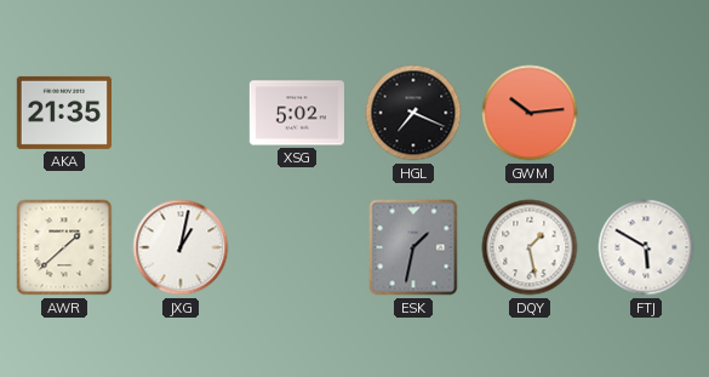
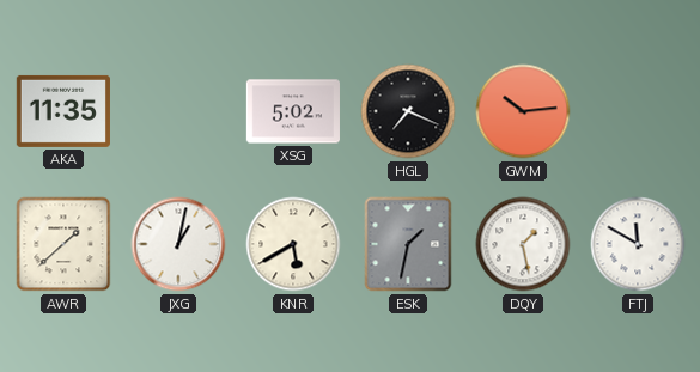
AKA: 21:35 -> 11:35
KNR: none -> 5:40
FTJ: 5:50 -> 11:50
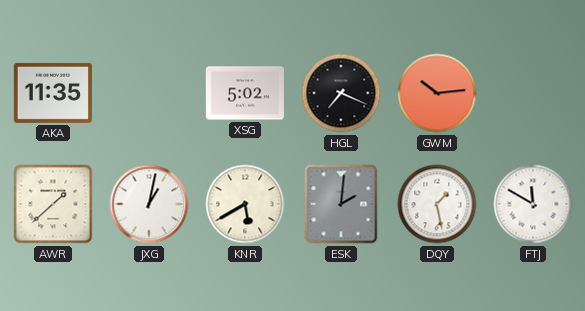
ESK: 1:32 -> 2:01
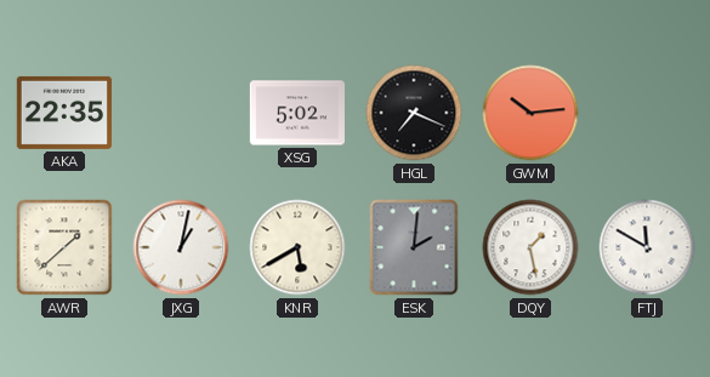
AKA: 11:35 -> 22:35
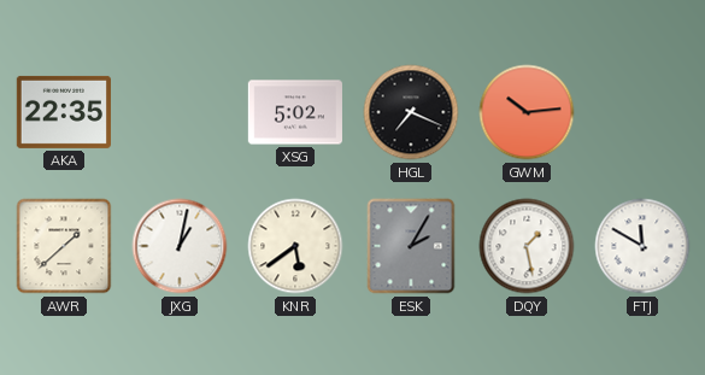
KNR: 5:40 -> 5:39
ESK: 2:01 -> 2:05
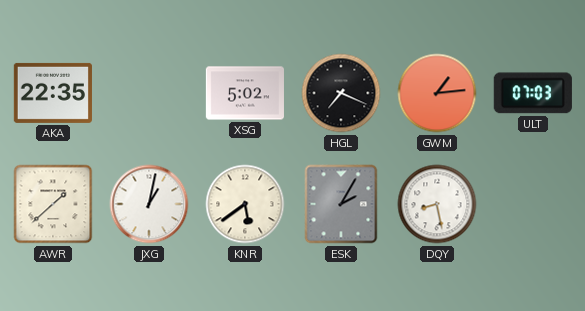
GWM: 10:14 -> 1:14
ULT: none -> 07:03
DQY: 1:28 -> 8:28
FTJ: 11:50 -> none
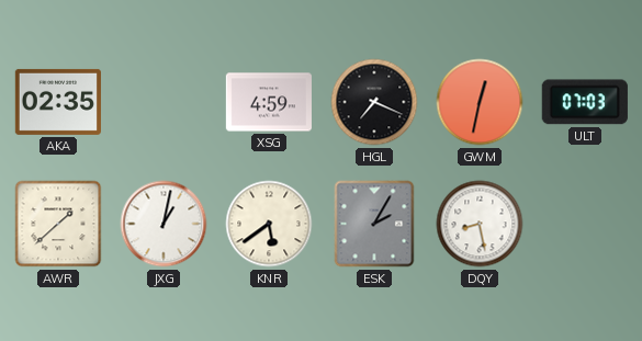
AKA: 22:35 -> 02:35
XSG: 5:02 -> 4:59
GWM: 1:14 -> 12:32
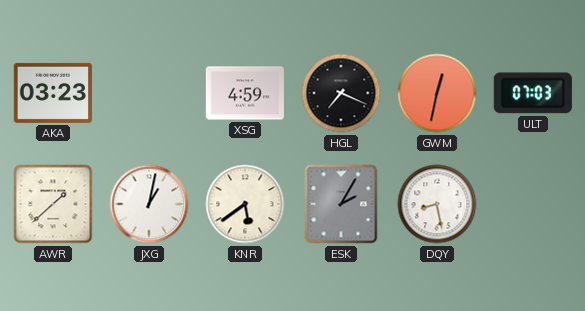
AKA: 02:35 -> 03:23
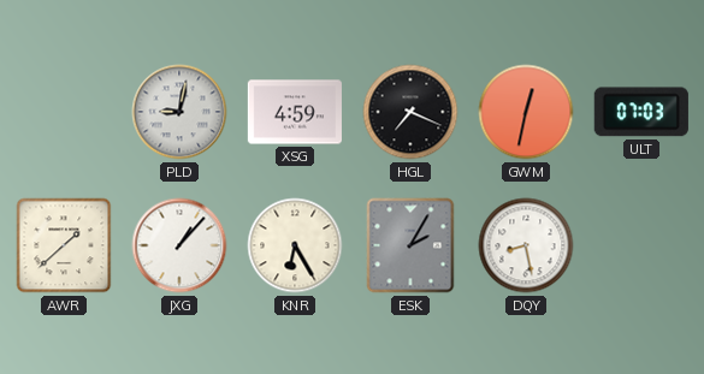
AKA: 03:23 -> none
PLD: none -> 9:02
JXG: 1:02 -> 1:07
KNR: 5:39 -> 6:25
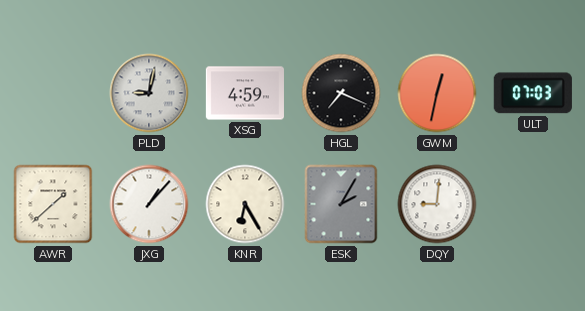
DQY: 8:28 -> 9:01
